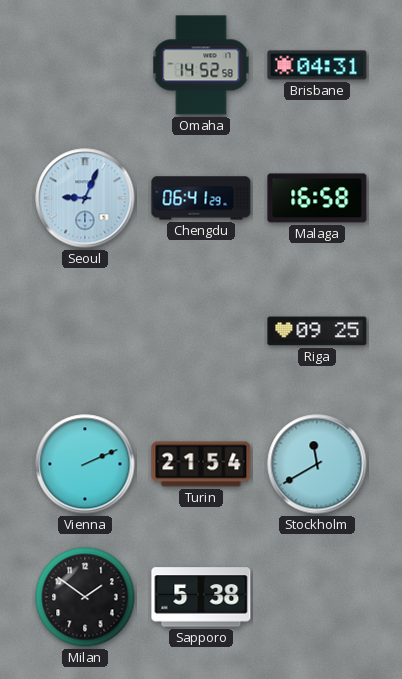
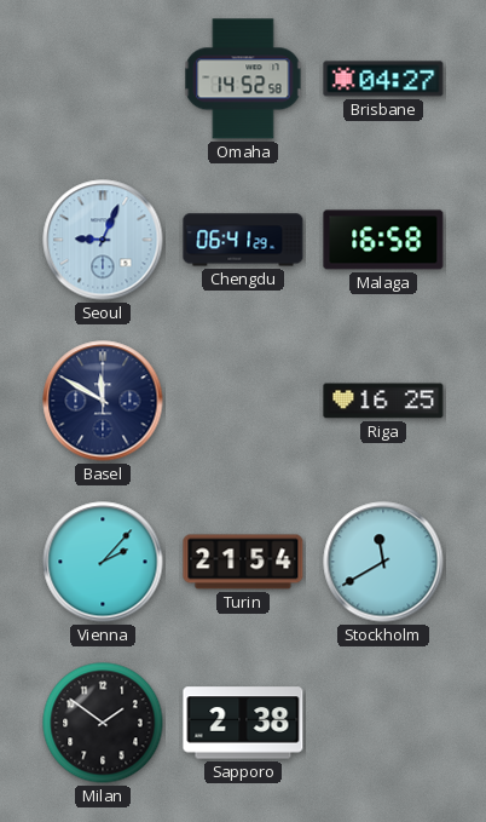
Brisbane: 04:31 -> 04:27
Basel: none -> 11:50
Riga: 09:25 -> 16:25
Vienna: 2:11 -> 2:07
Sapporo: 5:38 -> 2:38
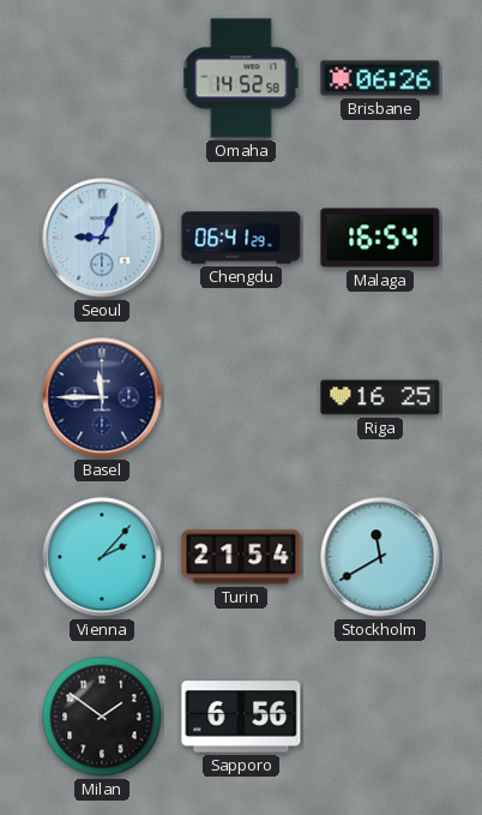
Brisbane: 04:27 -> 06:26
Malaga: 16:58 -> 16:54
Basel: 11:50 -> 11:45
Sapporo: 2:38 -> 6:56
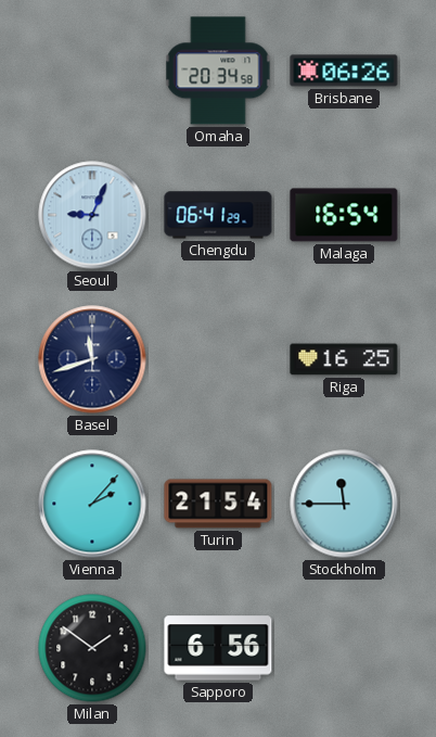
Omaha: 14:52 -> 20:34
Basel: 11:45 -> 11:42
Stockholm: 11:40 -> 11:45
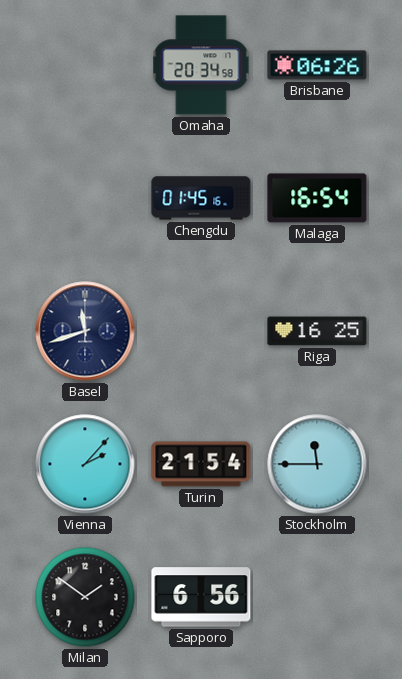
Seoul: 9:04 -> none
Chengdu: 06:41 -> 01:45
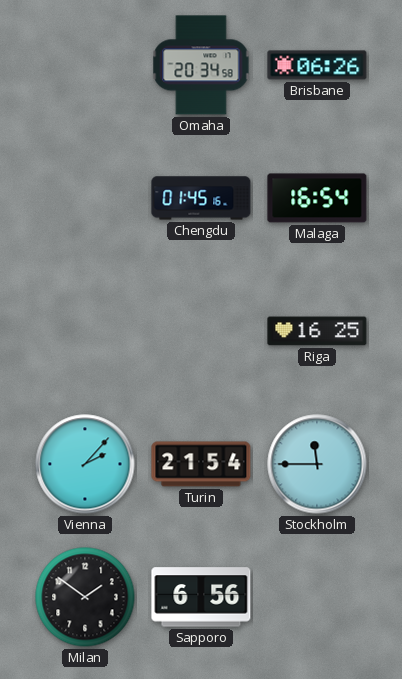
Basel: 11:42 -> none
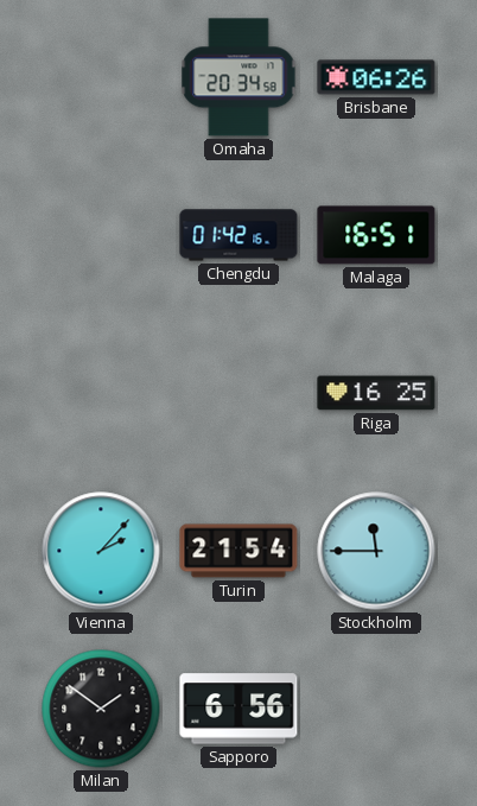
Chengdu: 01:45 -> 01:42
Malaga: 16:54 -> 16:51
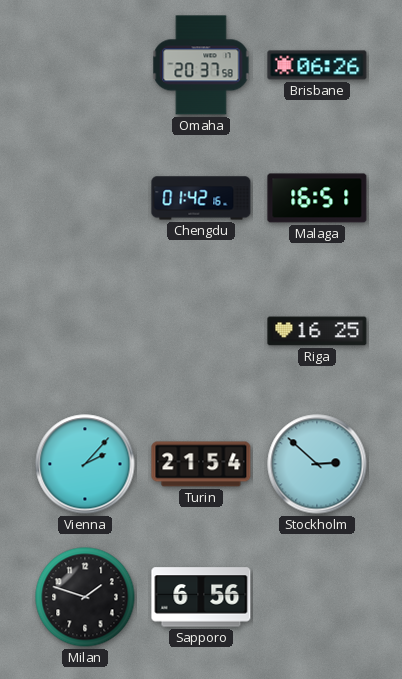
Omaha: 20:34 -> 20:37
Stockholm: 11:45 -> 2:52
Milan: 1:51 -> 1:48
